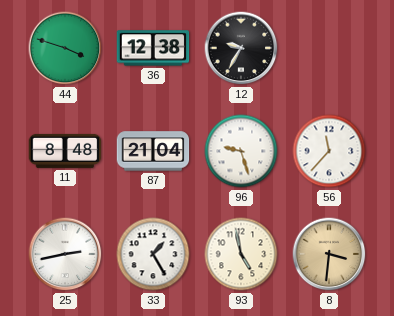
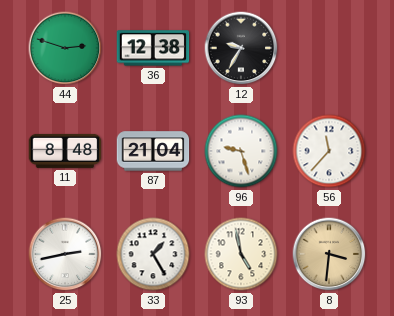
44: 3:48 -> 2:48
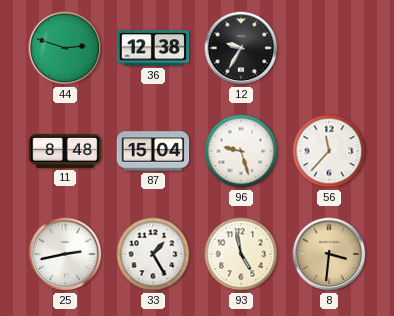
87: 21:04 -> 15:04
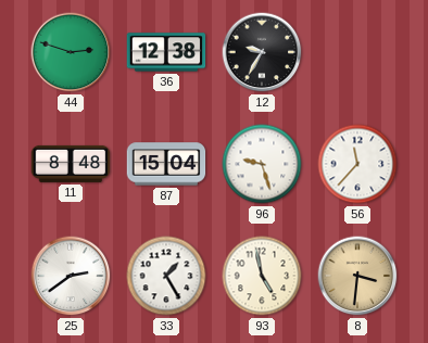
25: 2:43 -> 2:39
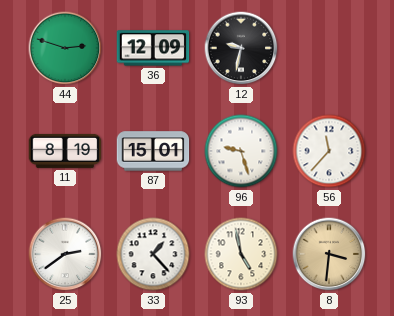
36: 12:38 -> 12:09
12: 9:35 -> 9:32
11: 8:48 -> 8:19
87: 15:04 -> 15:01
33: 1:25 -> 1:23
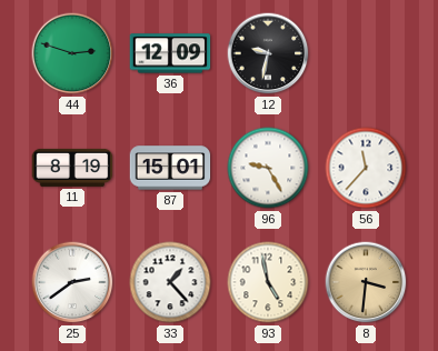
96: 9:27 -> 9:25
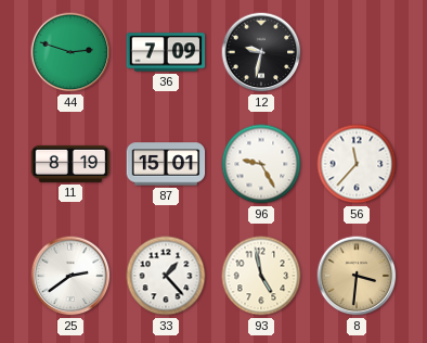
36: 12:09 -> 7:09
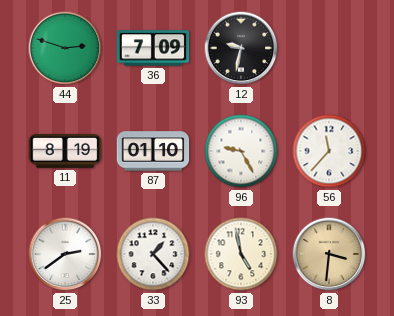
87: 15:01 -> 01:10
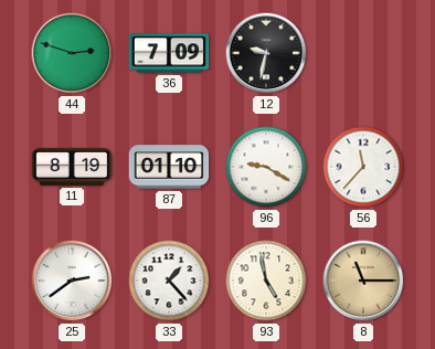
96: 9:25 -> 9:20
8: 3:31 -> 11:15
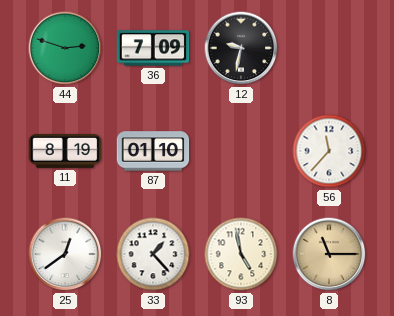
96: 9:20 -> none
25: 2:39 -> 12:39
